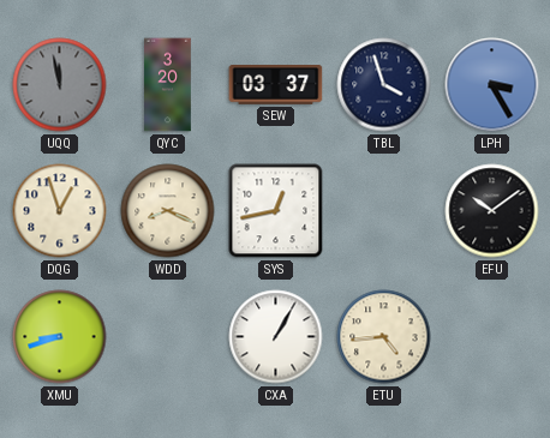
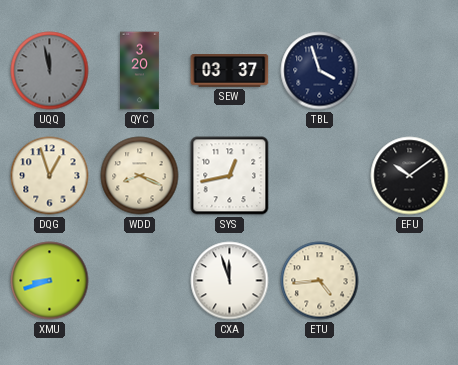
LPH: 3:25 -> none
CXA: 1:05 -> 11:57
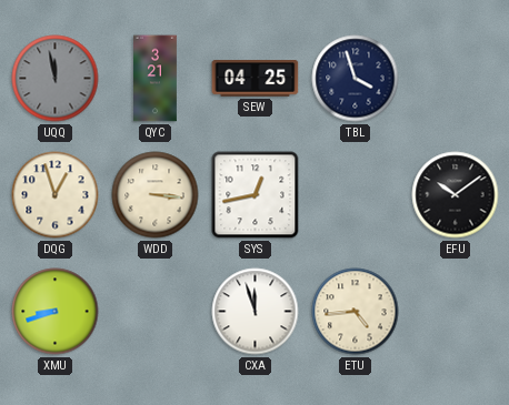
QYC: 3:20 -> 3:21
SEW: 03:37 -> 04:25
WDD: 8:19 -> 3:16
